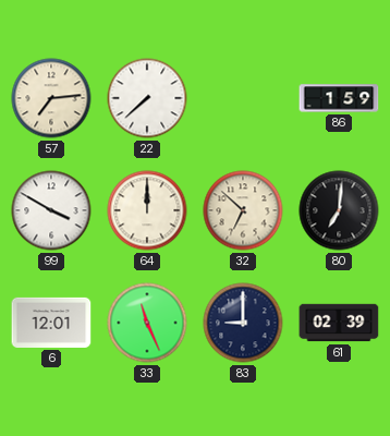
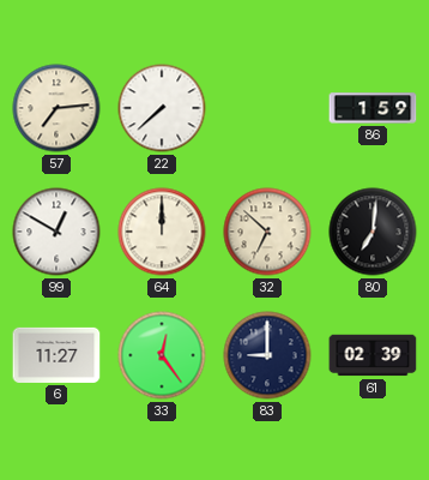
99: 3:50 -> 12:50
6: 12:01 -> 11:27
33: 11:26 -> 12:24
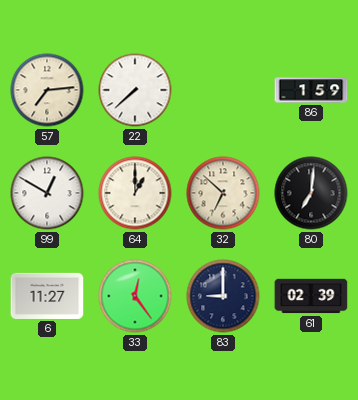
64: 12:00 -> 1:00
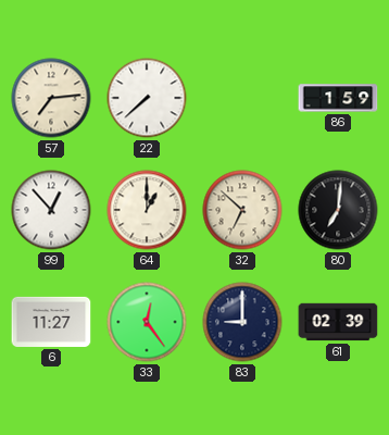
99: 12:50 -> 12:53
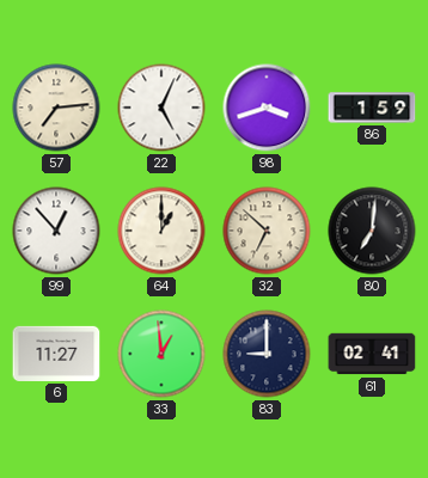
22: 7:38 -> 5:04
98: none -> 3:42
33: 12:24 -> 12:59
61: 02:39 -> 02:41
